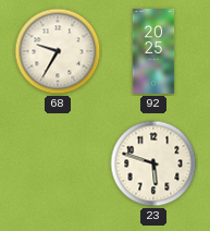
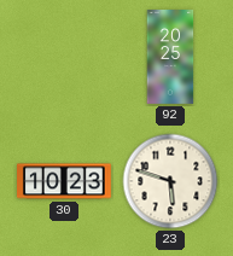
68: 9:35 -> none
30: none -> 10:23
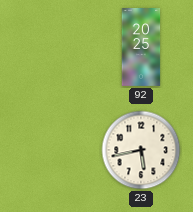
30: 10:23 -> none
23: 5:48 -> 5:43
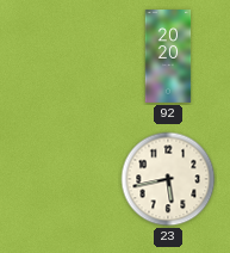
92: 20:25 -> 20:20
